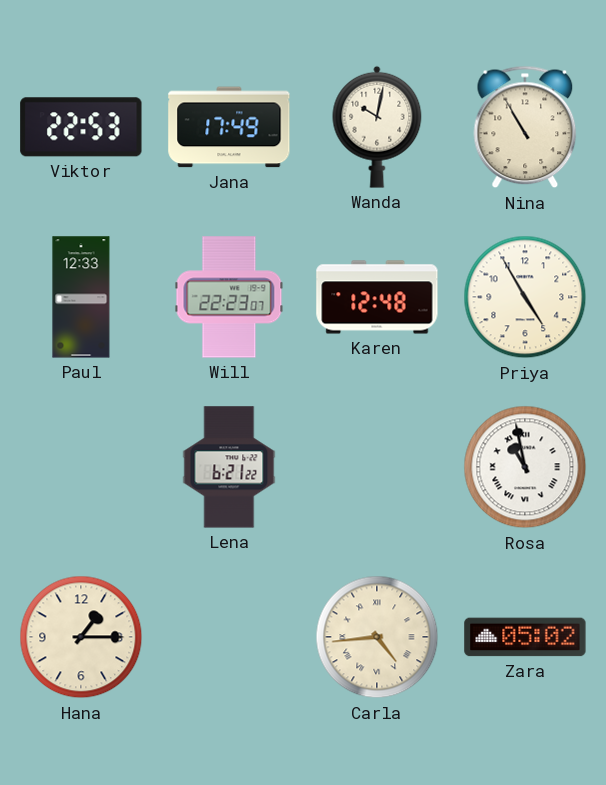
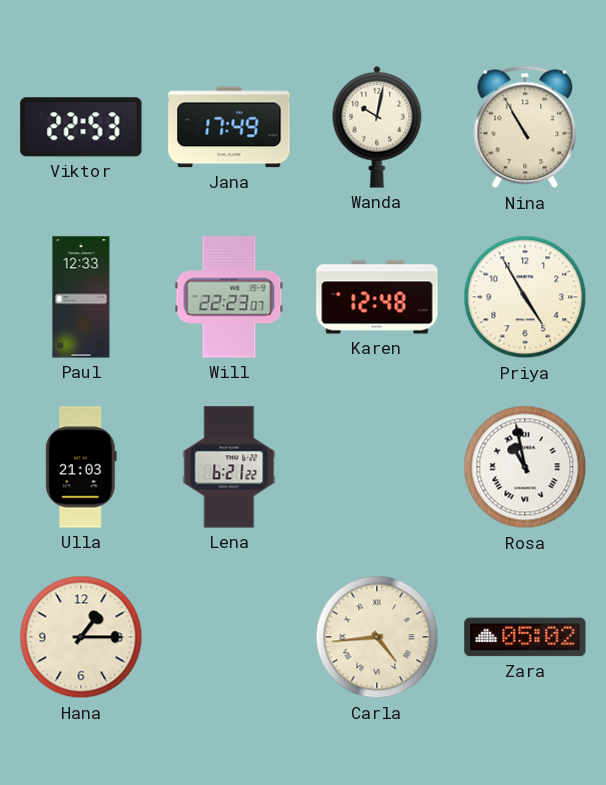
Ulla: none -> 21:03
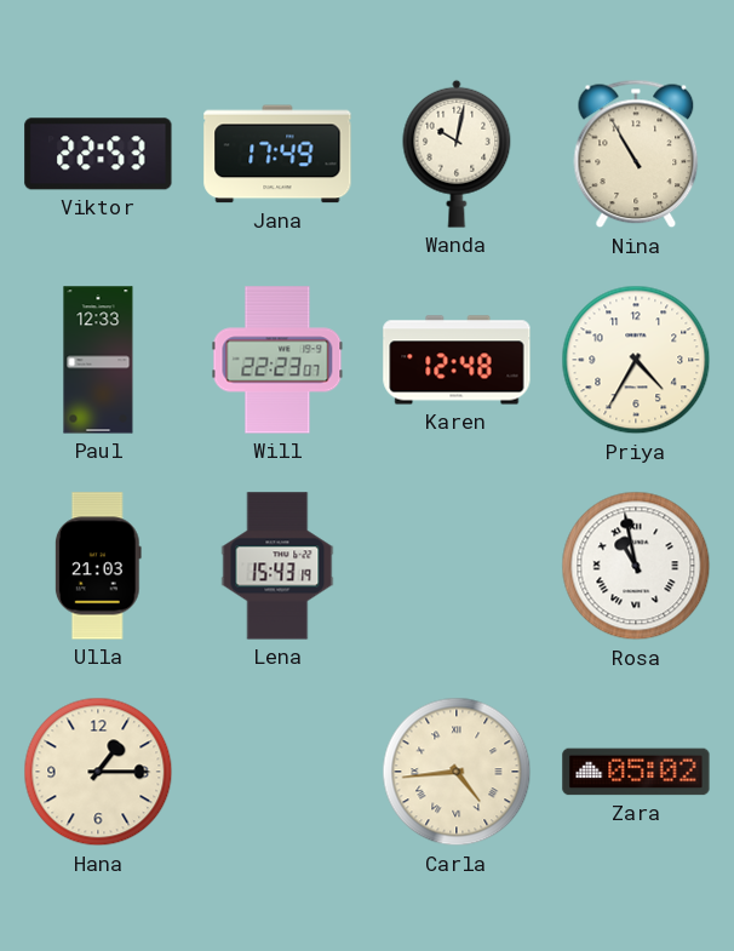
Priya: 4:55 -> 4:35
Lena: 6:21 -> 15:43
